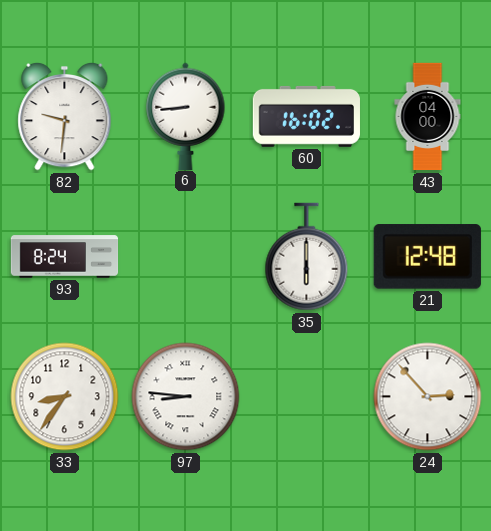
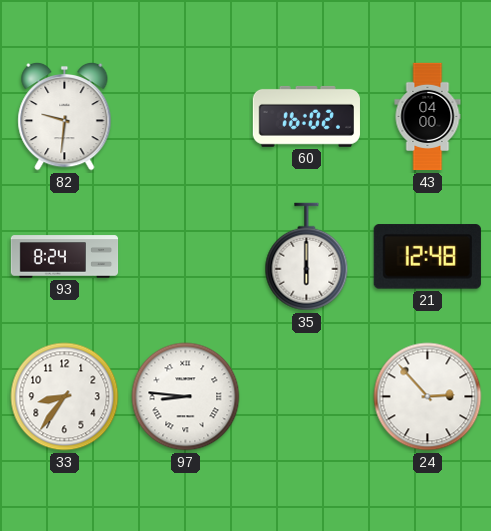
6: 8:44 -> none
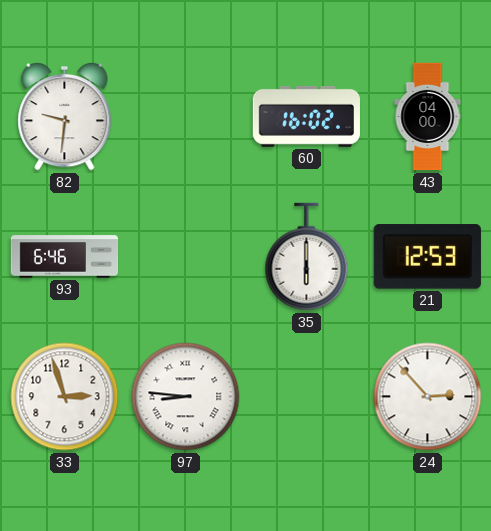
93: 8:24 -> 6:46
21: 12:48 -> 12:53
33: 8:36 -> 2:57
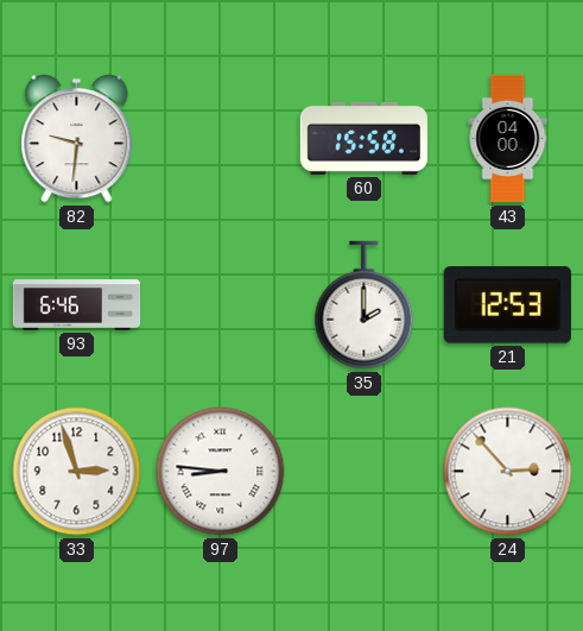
60: 16:02 -> 15:58
35: 6:00 -> 2:00
